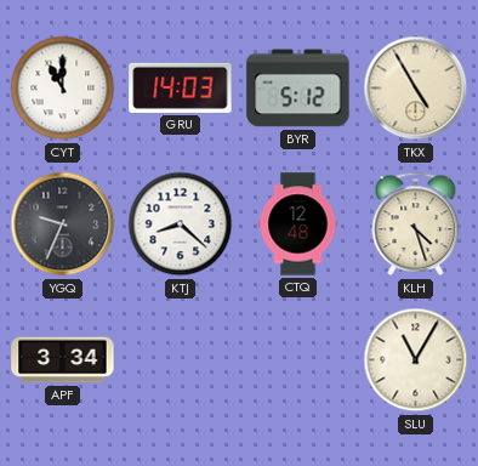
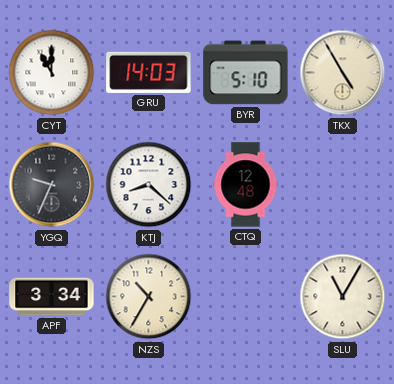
BYR: 5:12 -> 5:10
KLH: 4:27 -> none
NZS: none -> 10:35
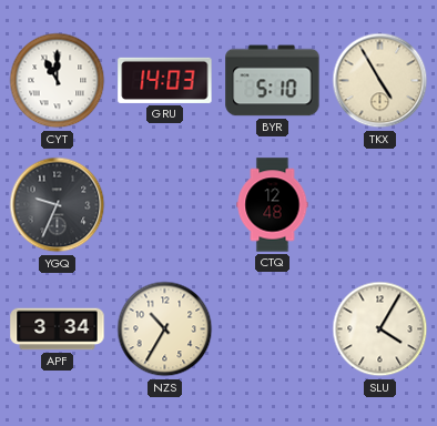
KTJ: 8:22 -> none
SLU: 11:05 -> 4:05
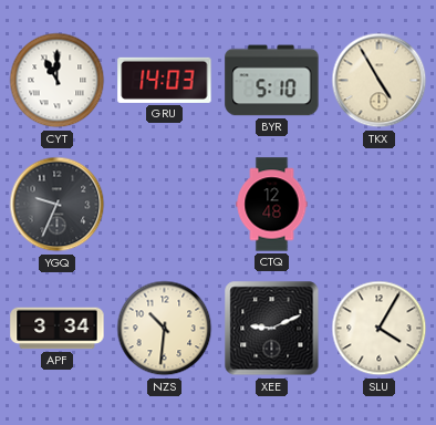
NZS: 10:35 -> 10:31
XEE: none -> 9:11
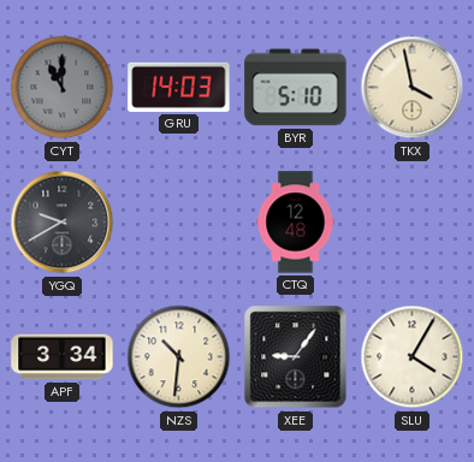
CYT dial: white -> grey
TKX: 4:55 -> 3:58
YGQ: 9:34 -> 9:40
XEE: 9:11 -> 9:06
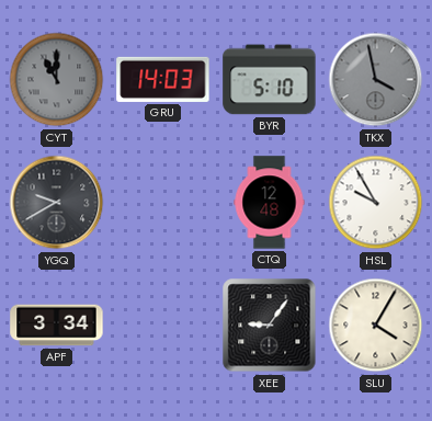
TKX dial: cream -> grey
HSL: none -> 9:55
NZS: 10:31 -> none
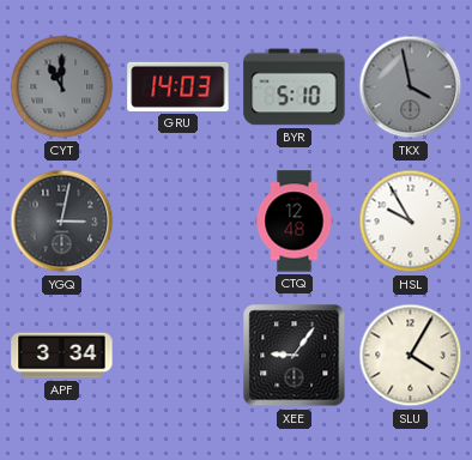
YGQ: 9:40 -> 3:02
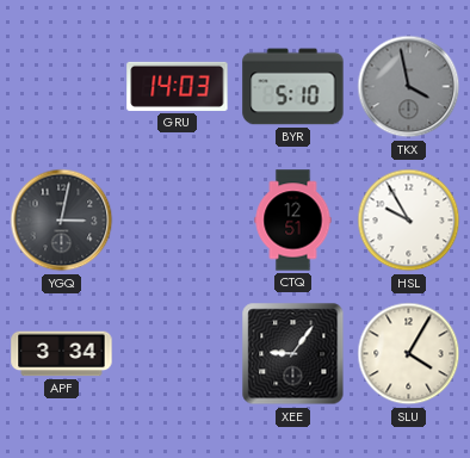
CYT: 11:00 -> none
CTQ: 12:48 -> 12:51
